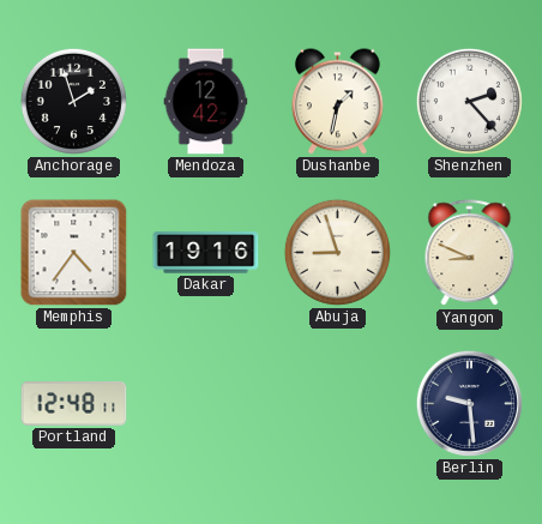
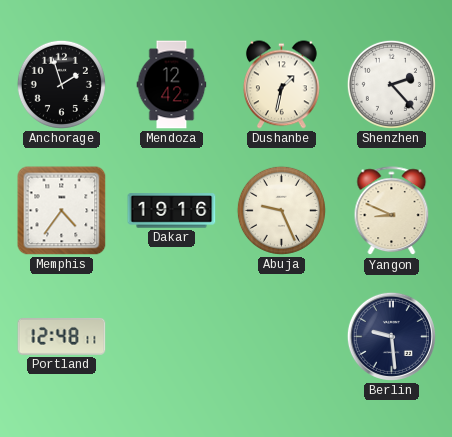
Abuja: 8:57 -> 9:26
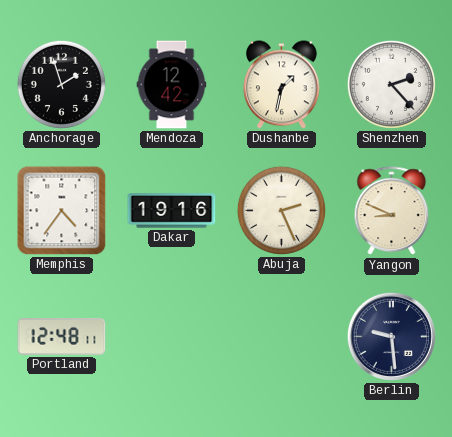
Abuja: 9:26 -> 2:26
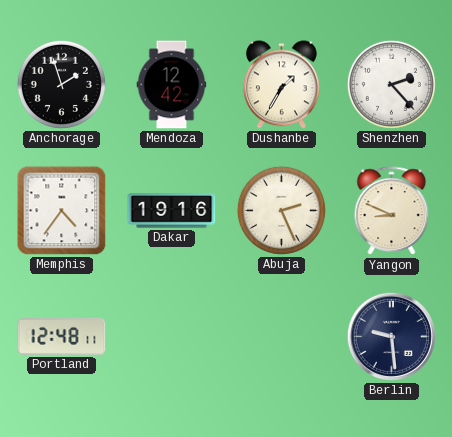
Dushanbe: 1:32 -> 1:35
